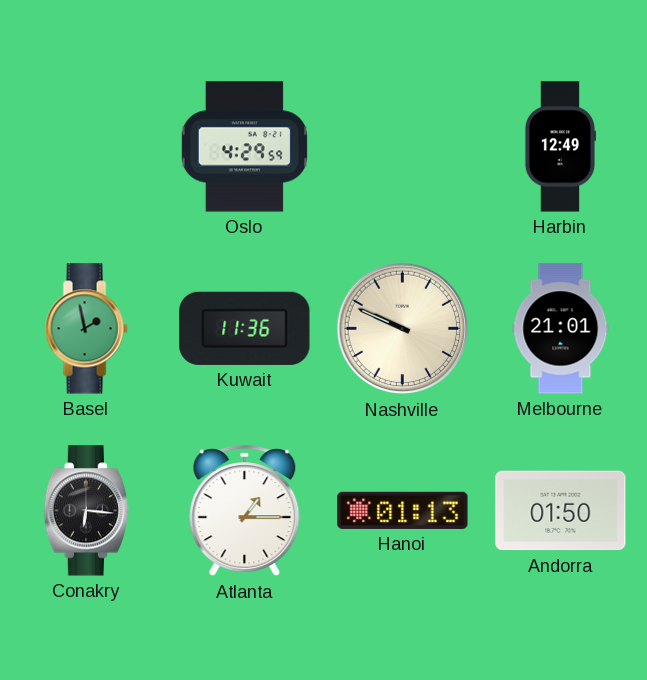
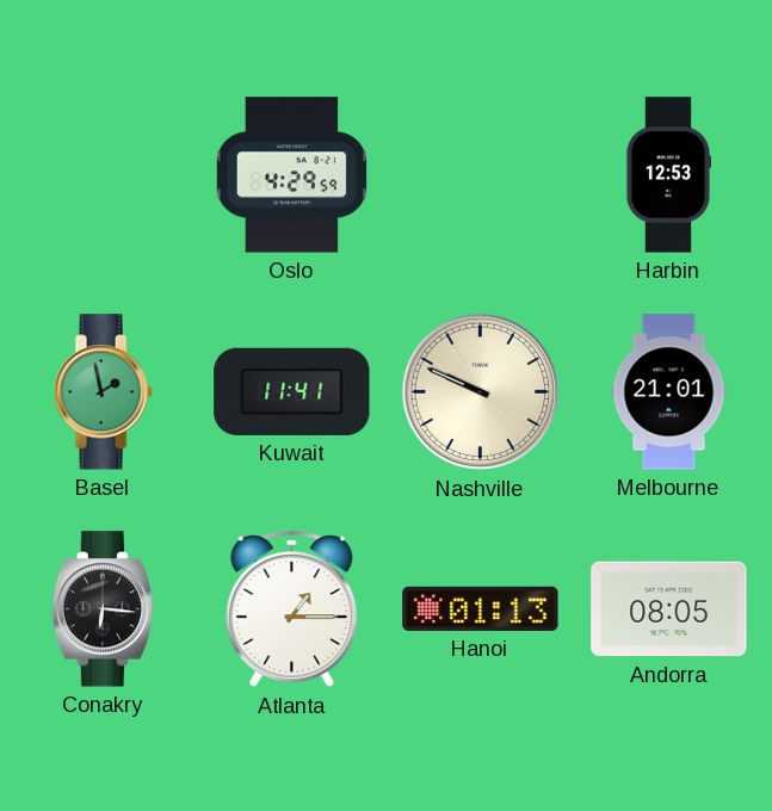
Harbin: 12:49 -> 12:53
Kuwait: 11:36 -> 11:41
Andorra: 01:50 -> 08:05
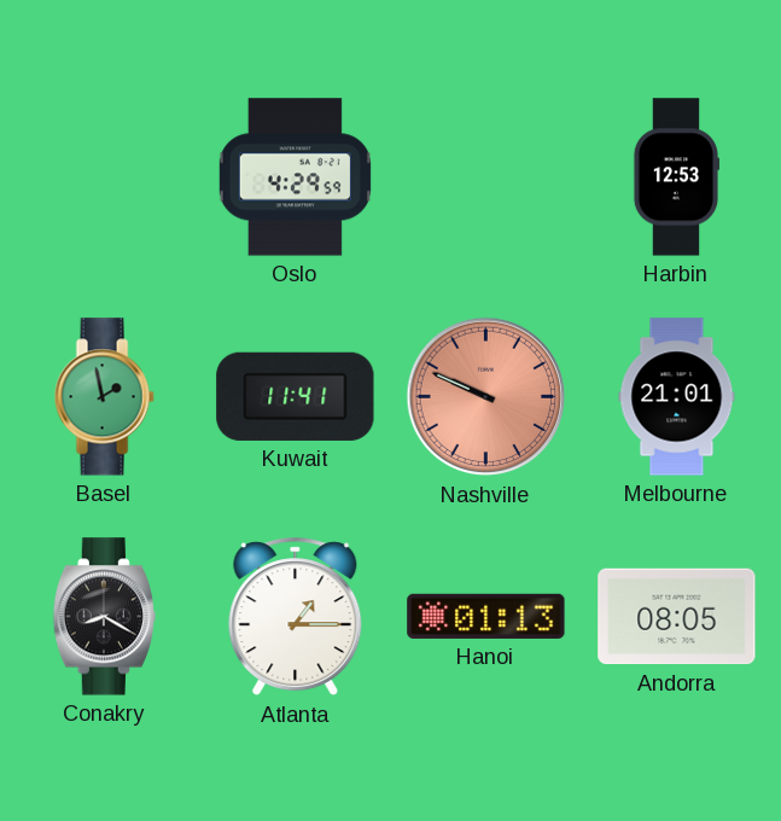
Nashville dial: cream -> salmon
Conakry: 6:16 -> 8:20
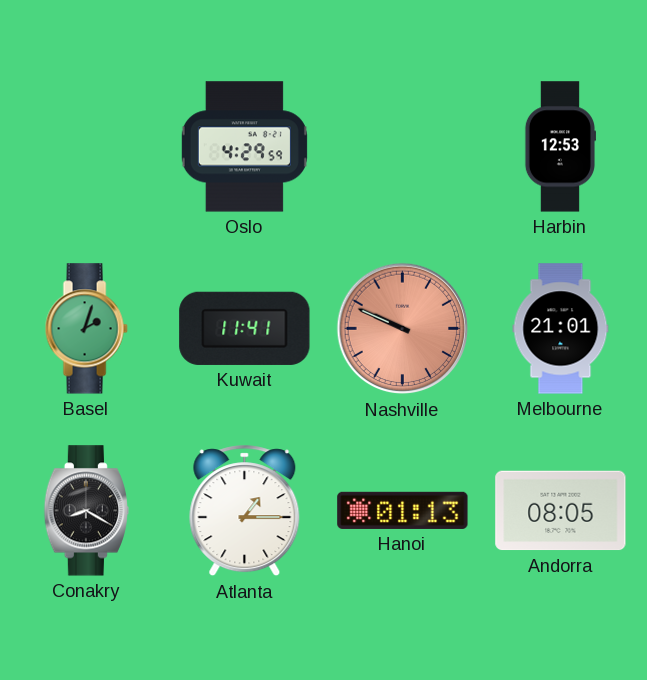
Basel: 1:58 -> 2:03
